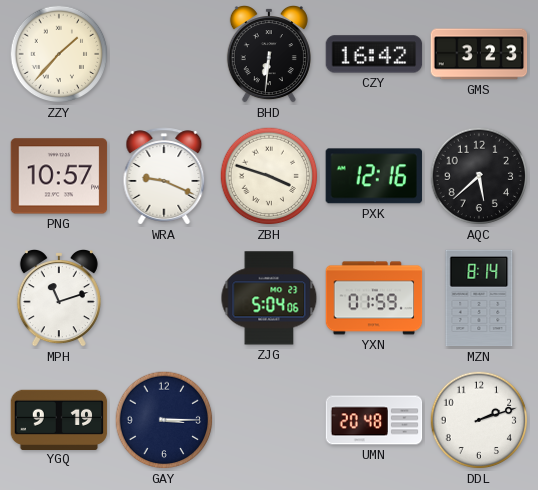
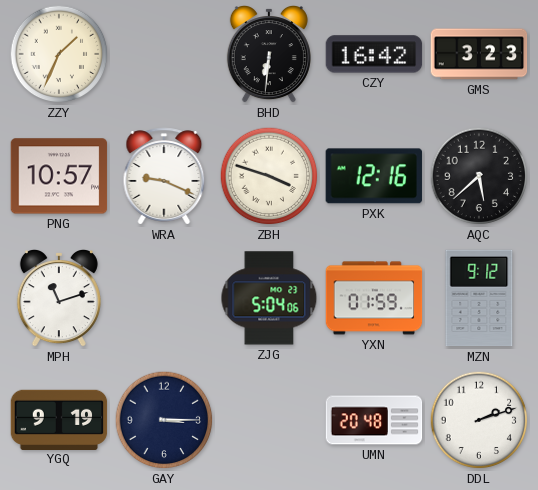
ZZY: 1:37 -> 1:34
MZN: 8:14 -> 9:12
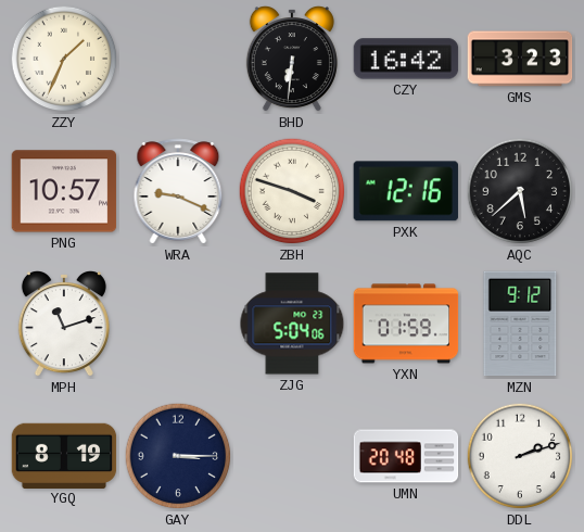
YGQ: 9:19 -> 8:19
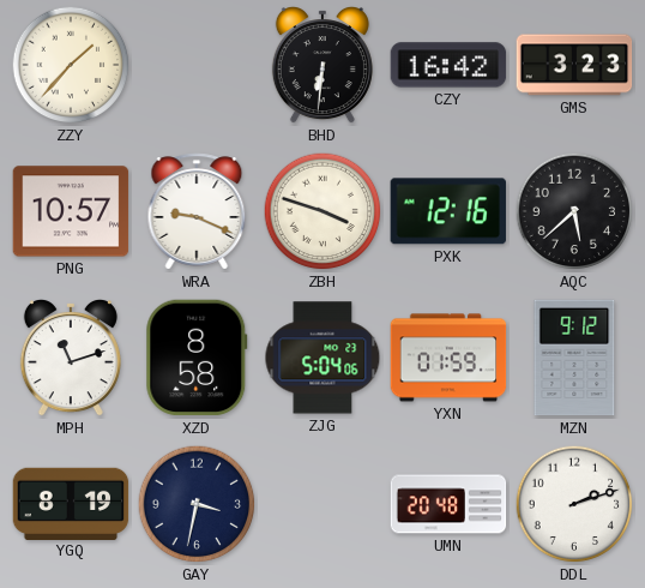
ZZY: 1:34 -> 1:37
XZD: none -> 8:58
GAY: 3:15 -> 3:32
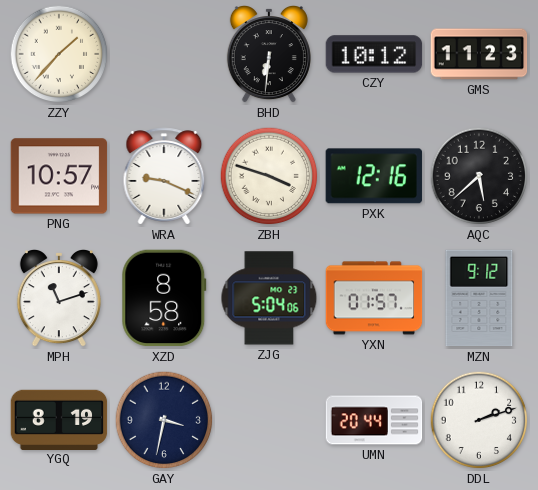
CZY: 16:42 -> 10:12
GMS: 3:23 -> 11:23
YXN: 01:59 -> 01:57
UMN: 20:48 -> 20:44
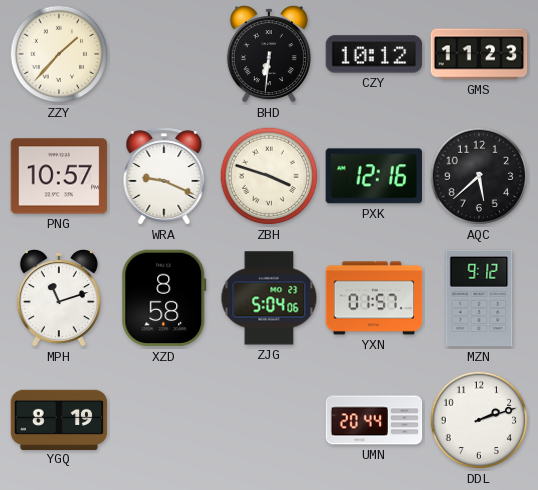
GAY: 3:32 -> none
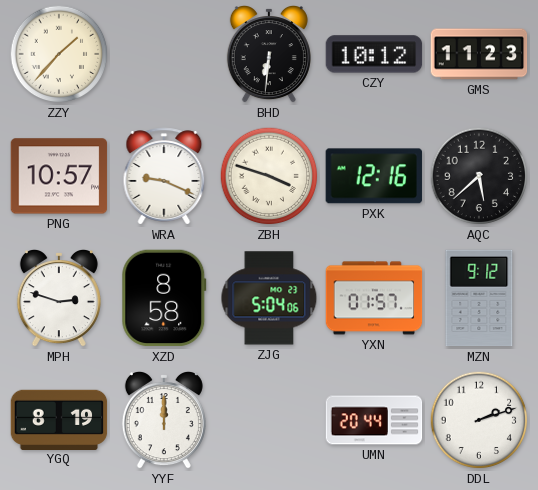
MPH: 11:12 -> 2:48
YYF: none -> 12:00
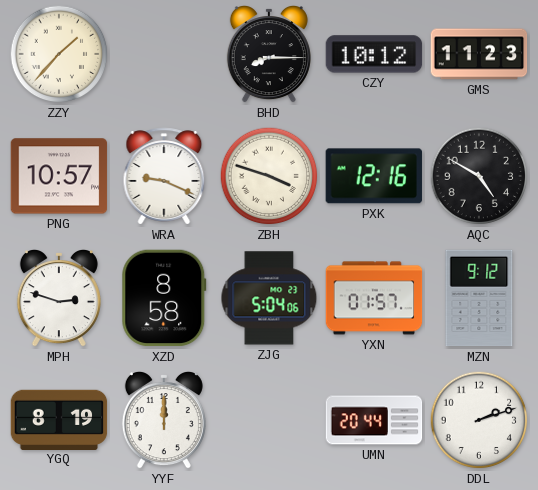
BHD: 6:31 -> 8:15
AQC: 5:38 -> 4:50
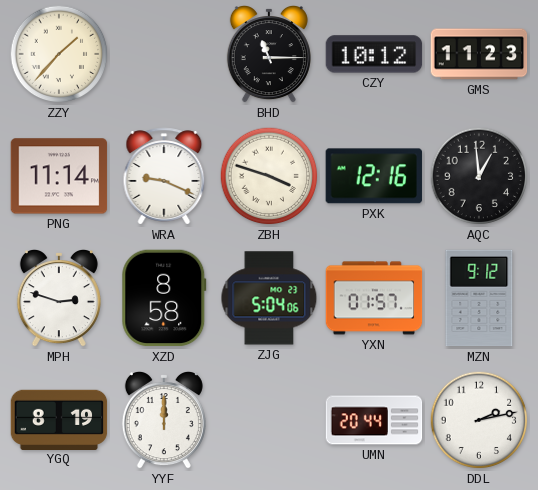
BHD: 8:15 -> 11:15
PNG: 10:57 -> 11:14
AQC: 4:50 -> 12:59
DDL: 2:12 -> 2:13
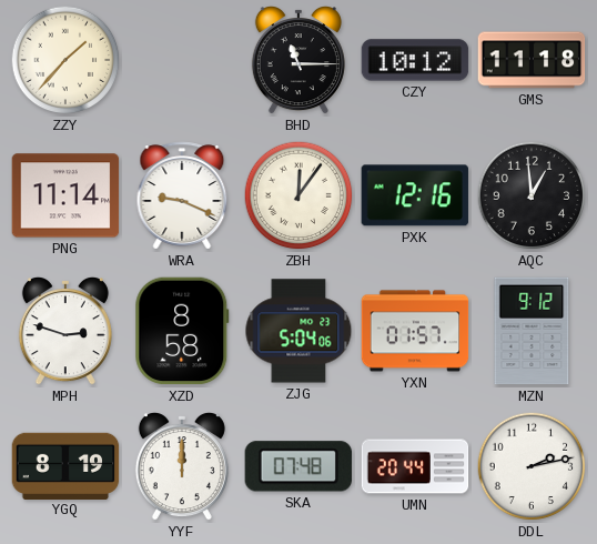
GMS: 11:23 -> 11:18
ZBH: 3:48 -> 12:06
SKA: none -> 07:48
